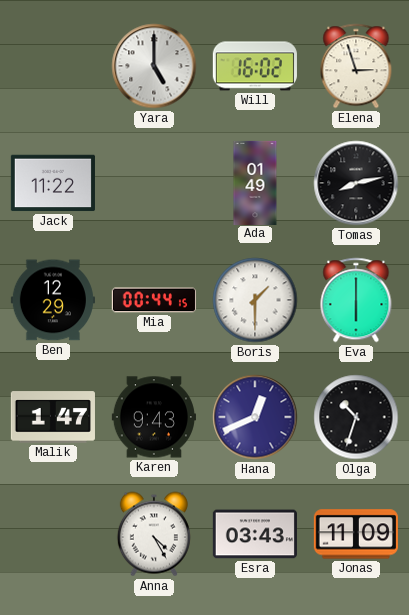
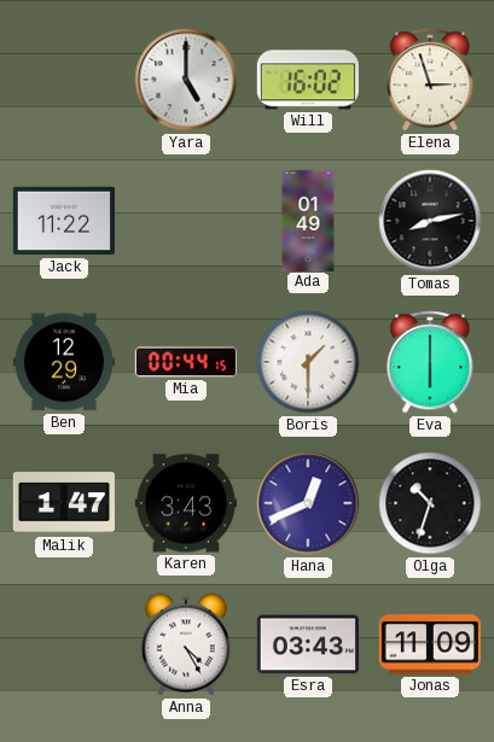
Karen: 9:43 -> 3:43
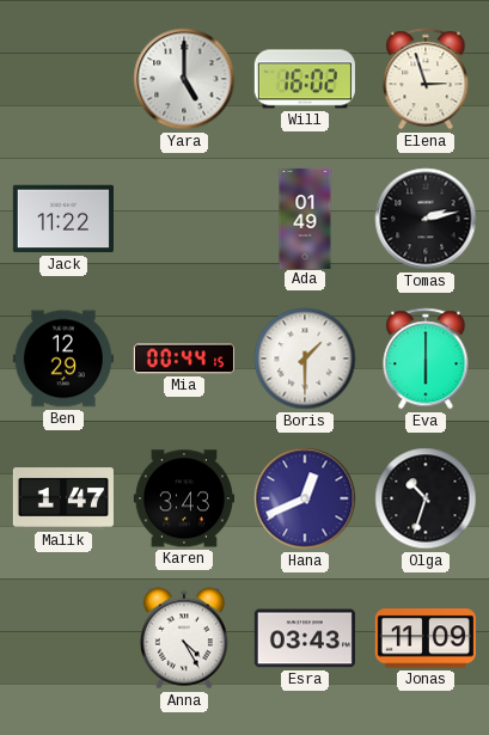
Tomas: 8:13 -> 2:13
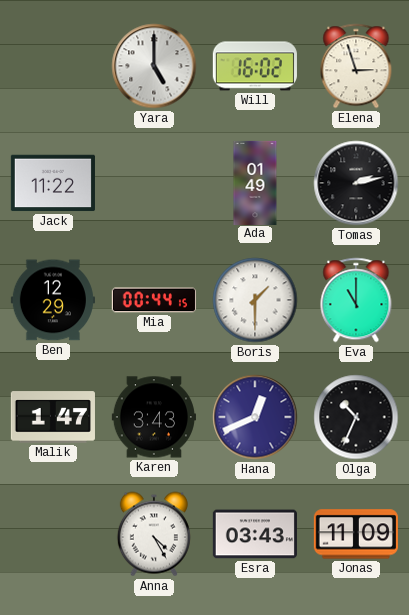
Eva: 6:00 -> 11:00
Olga: 10:33 -> 10:34
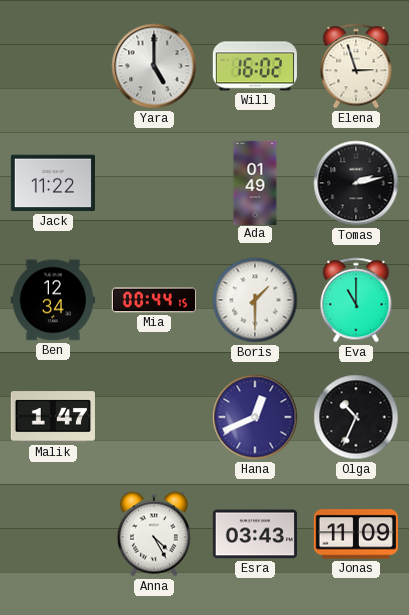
Ben: 12:29 -> 12:34
Karen: 3:43 -> none
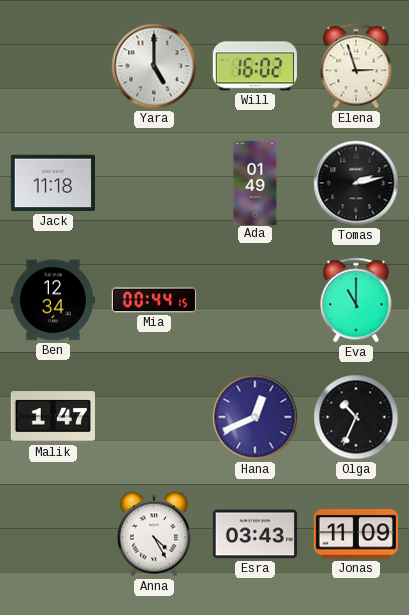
Jack: 11:22 -> 11:18
Boris: 1:30 -> none
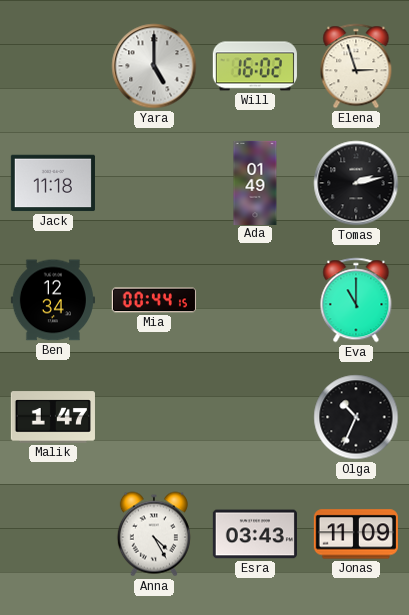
Hana: 12:41 -> none
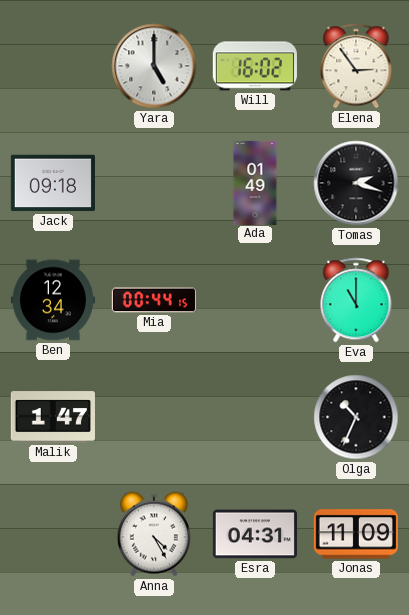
Elena: 2:57 -> 2:54
Jack: 11:18 -> 09:18
Tomas: 2:13 -> 2:18
Esra: 03:43 -> 04:31
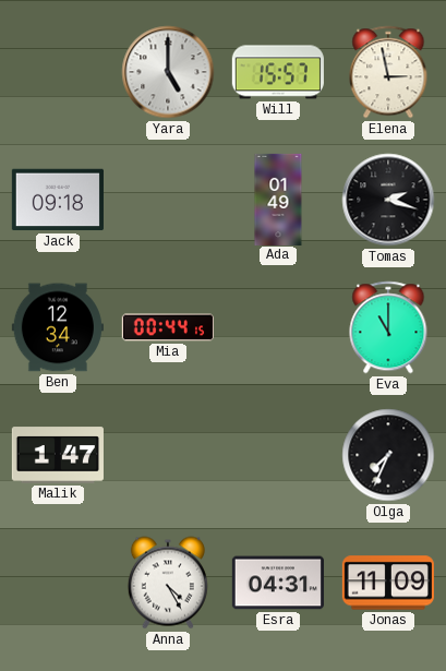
Will: 16:02 -> 15:57
Elena: 2:54 -> 2:58
Olga: 10:34 -> 7:34
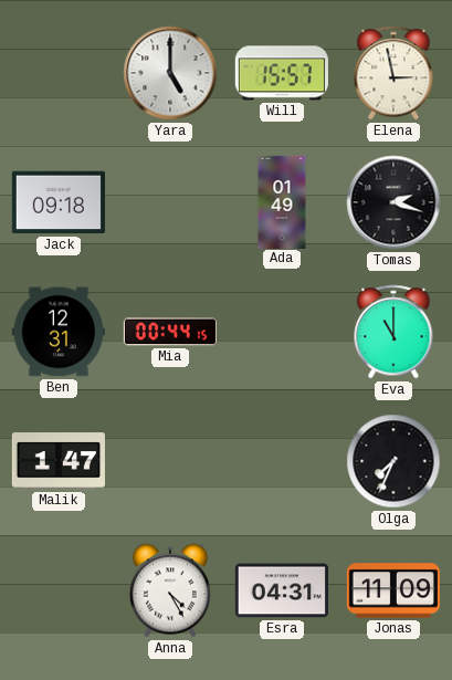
Ben: 12:34 -> 12:31
